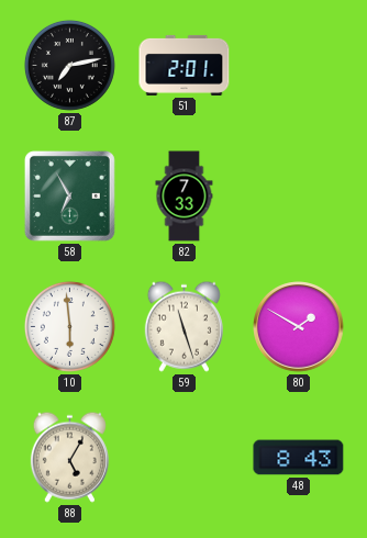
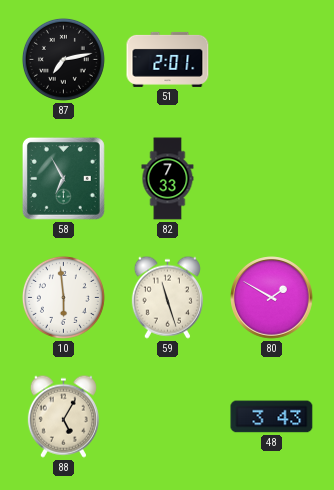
48: 8:43 -> 3:43
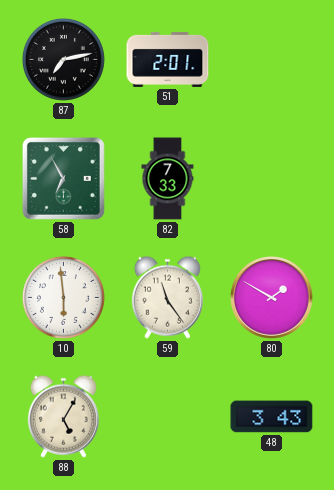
59: 11:27 -> 11:24
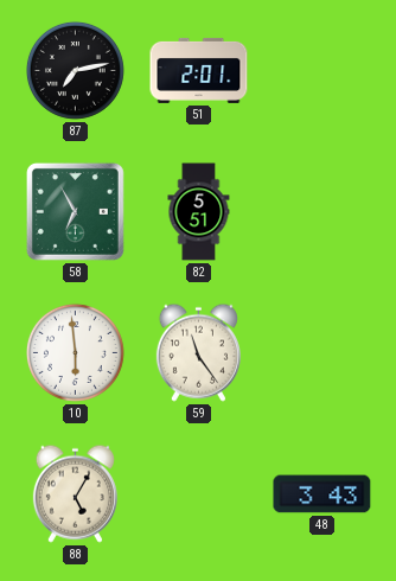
82: 7:33 -> 5:51
80: 1:50 -> none
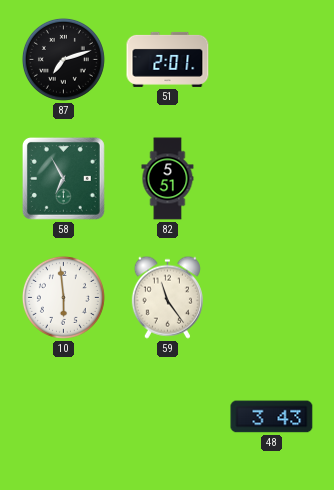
87: 7:13 -> 7:12
88: 5:05 -> none
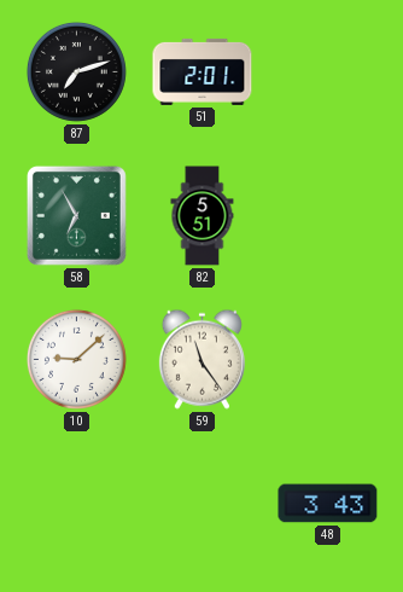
10: 5:59 -> 9:08
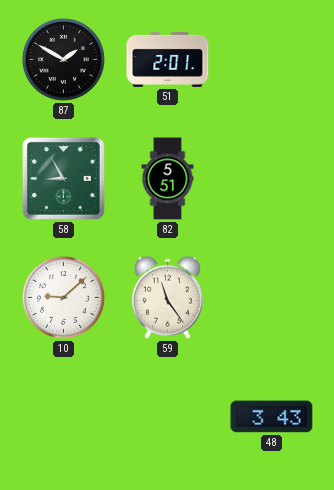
87: 7:12 -> 1:50
58: 6:55 -> 8:55
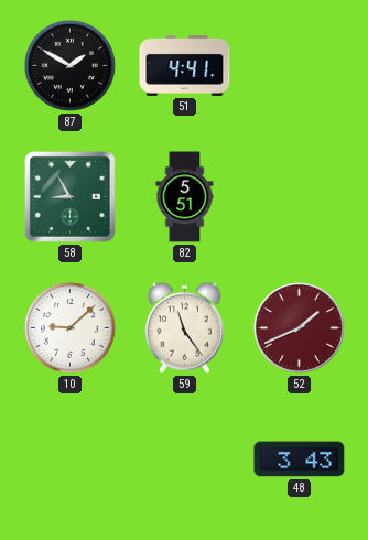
51: 2:01 -> 4:41
52: none -> 1:41
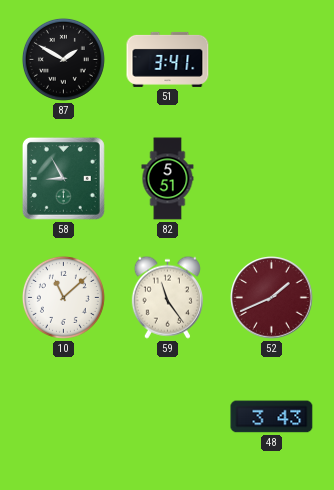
51: 4:41 -> 3:41
10: 9:08 -> 11:08
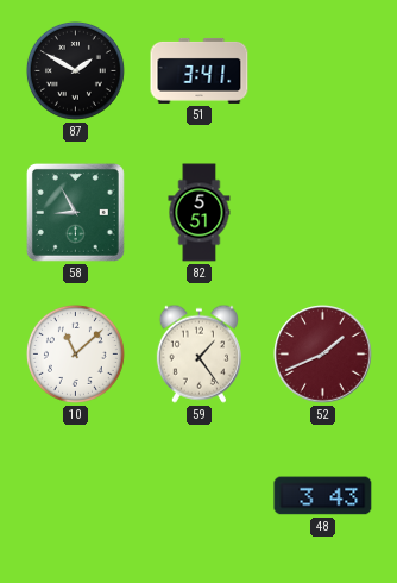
59: 11:24 -> 1:24
